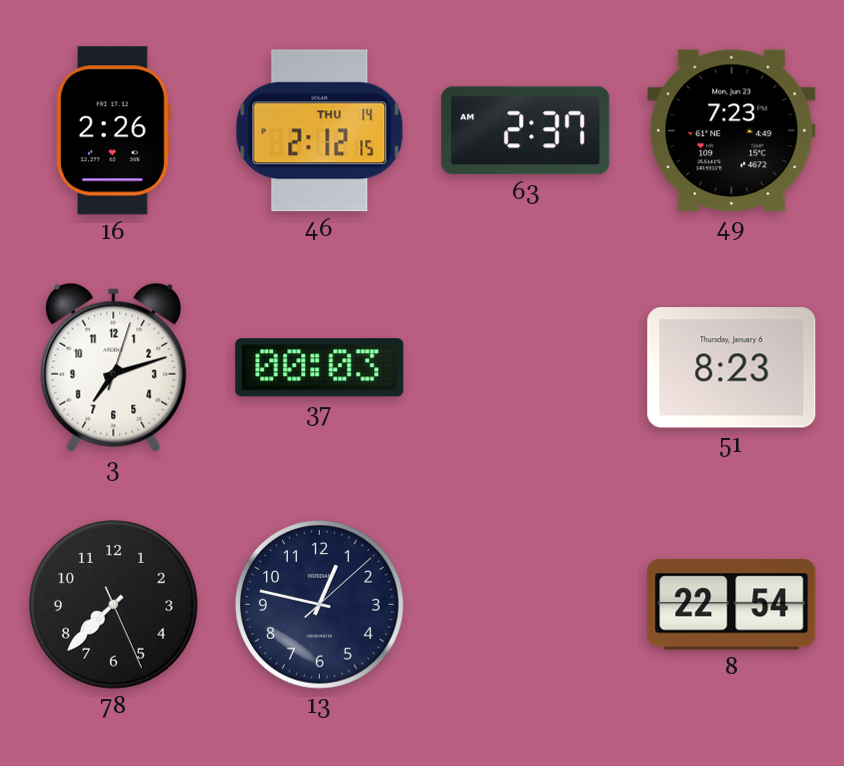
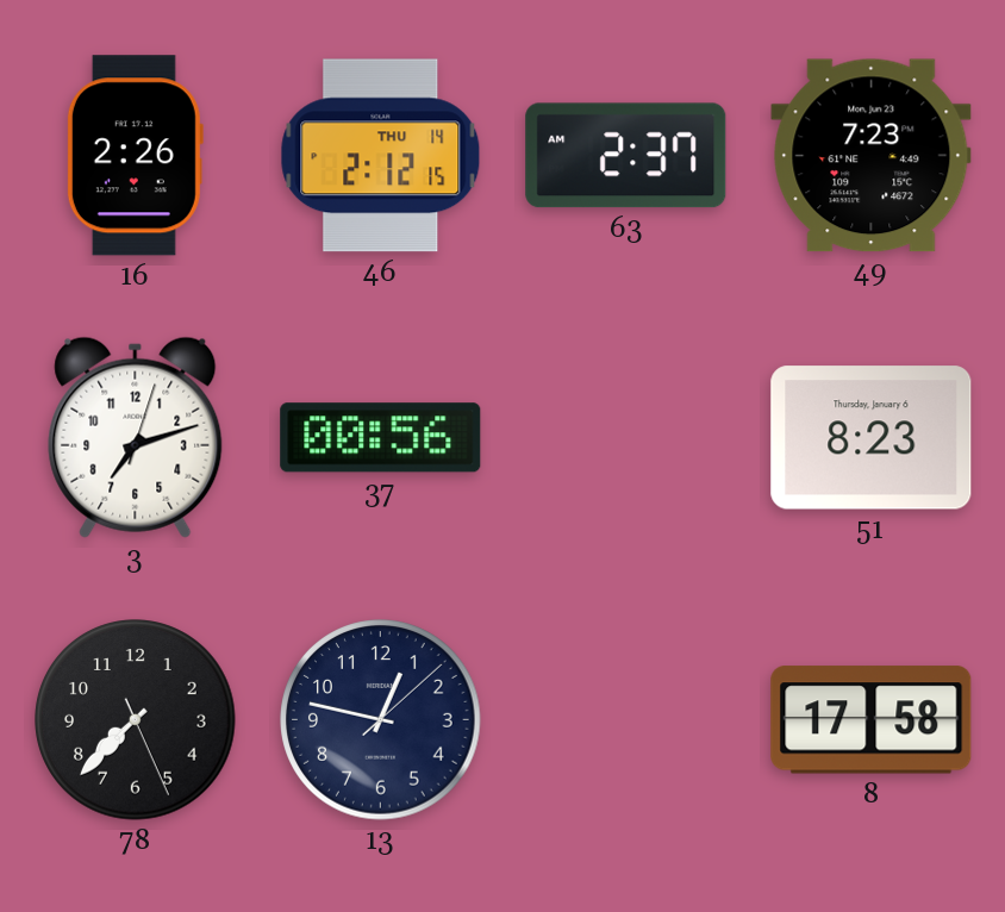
37: 00:03 -> 00:56
8: 22:54 -> 17:58
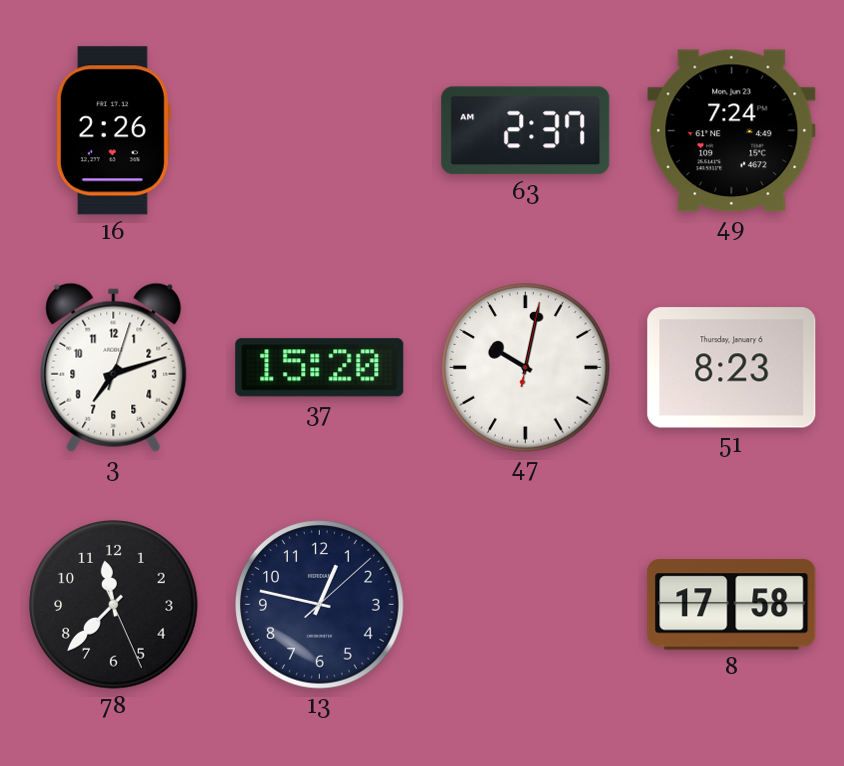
46: 2:12 -> none
49: 7:23 -> 7:24
37: 00:56 -> 15:20
47: none -> 10:02
78: 7:37 -> 11:37
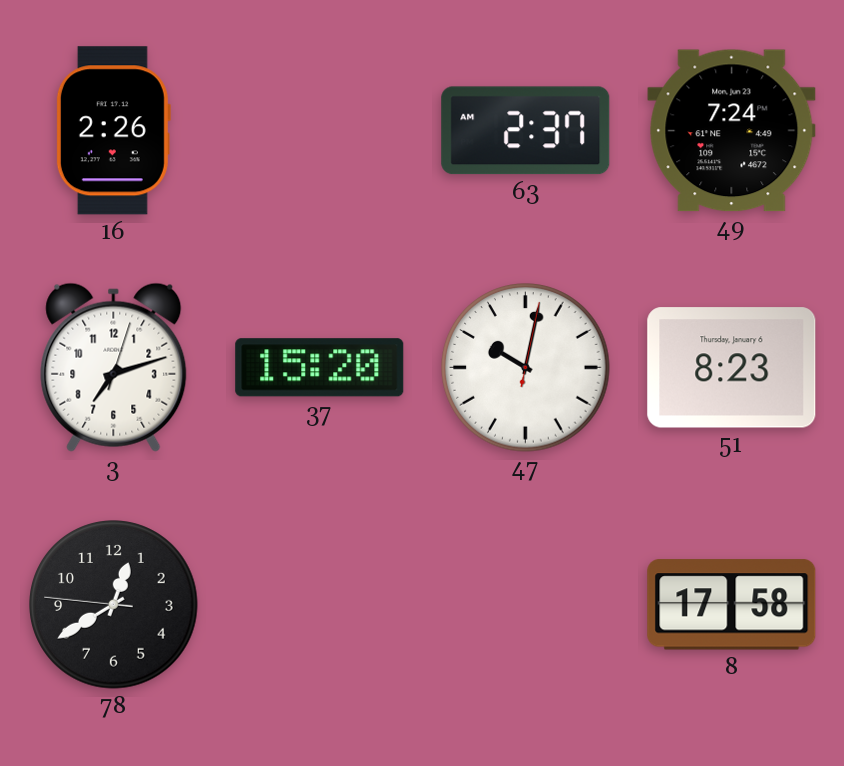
78: 11:37 -> 12:39
13: 12:47 -> none
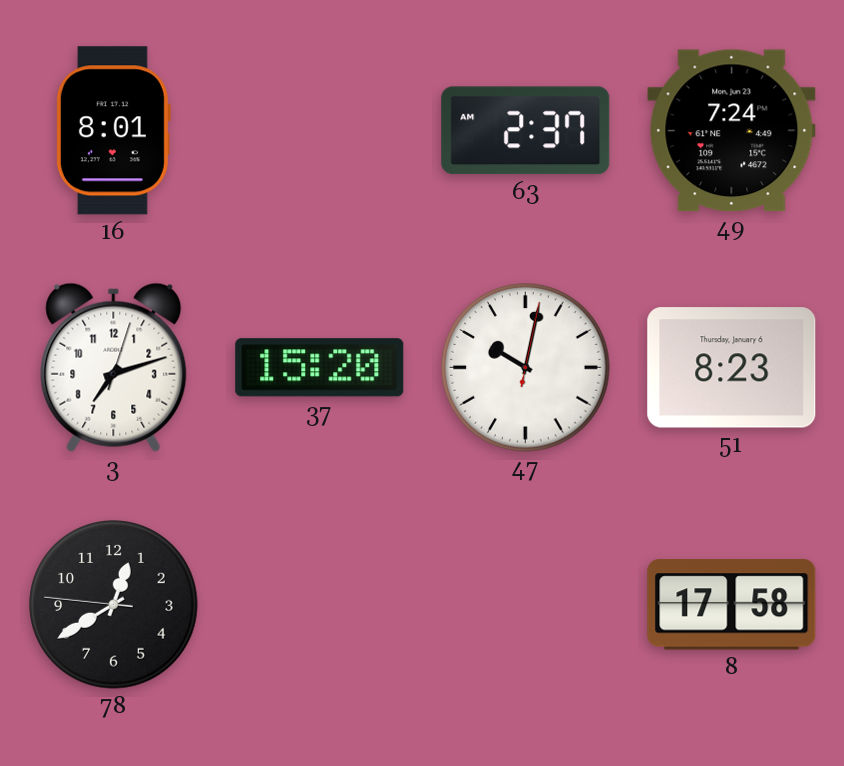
16: 2:26 -> 8:01
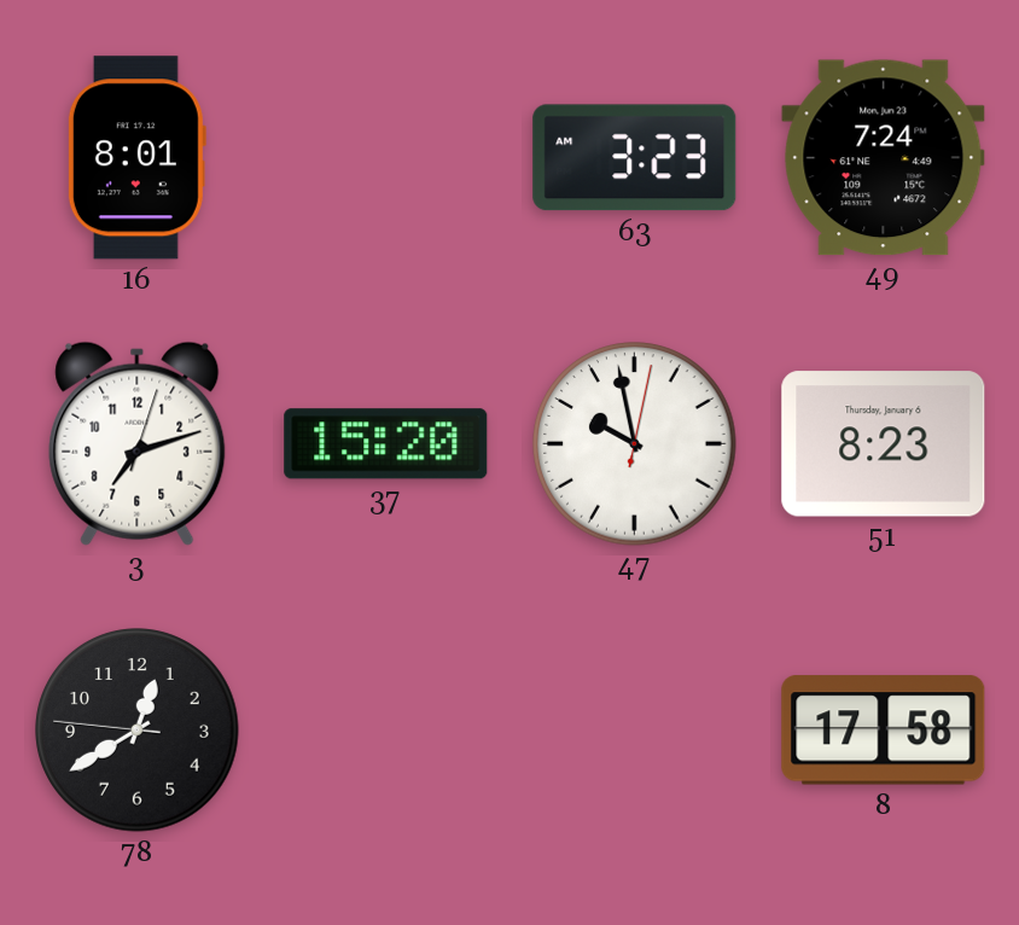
63: 2:37 -> 3:23
47: 10:02 -> 9:58
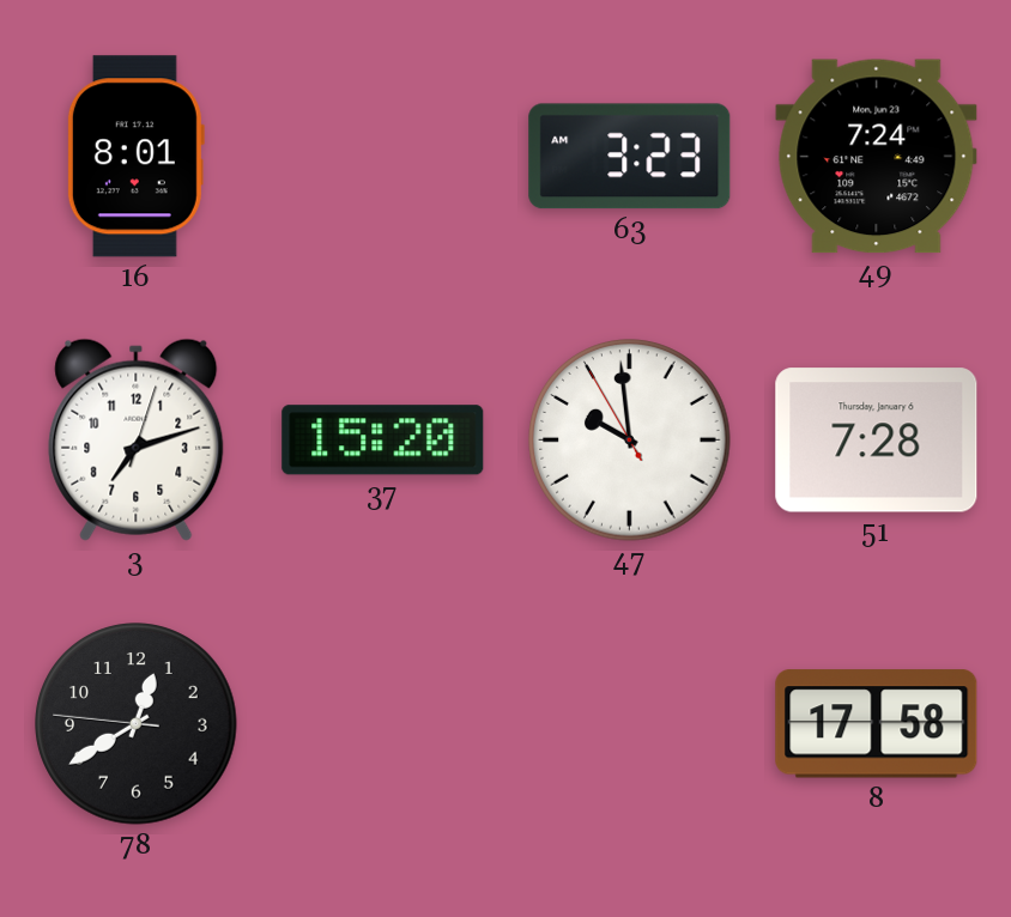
47: 9:58:02 -> 9:58:55
51: 8:23 -> 7:28
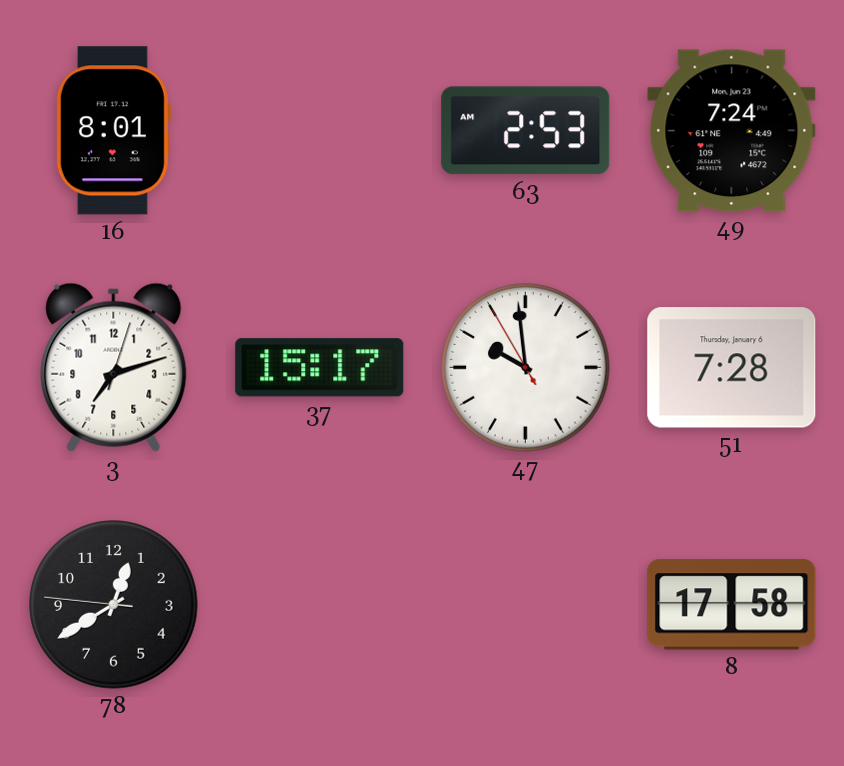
63: 3:23 -> 2:53
37: 15:20 -> 15:17
